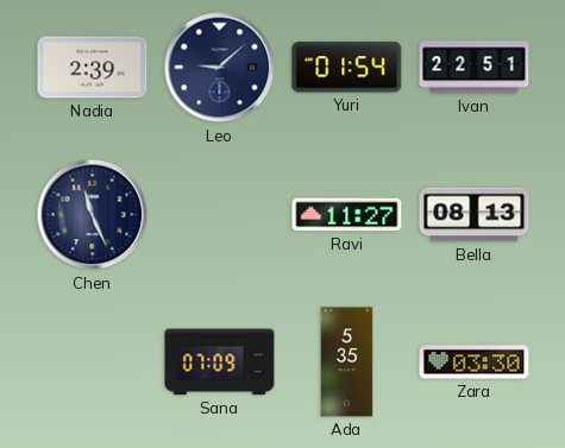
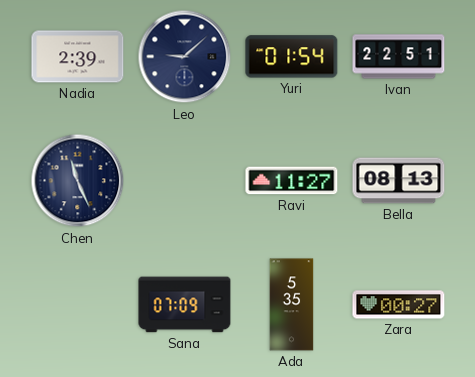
Zara: 03:30 -> 00:27
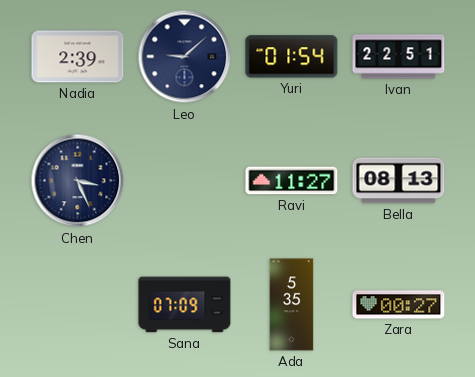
Chen: 11:26 -> 3:26
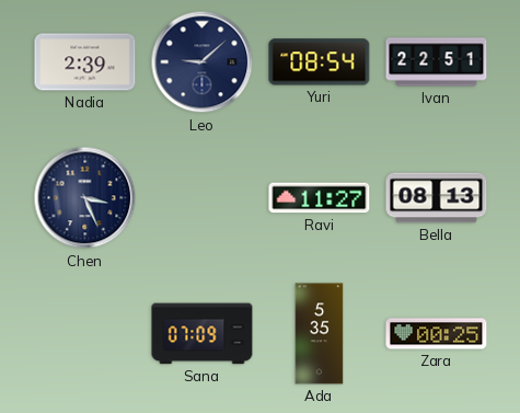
Yuri: 01:54 -> 08:54
Zara: 00:27 -> 00:25
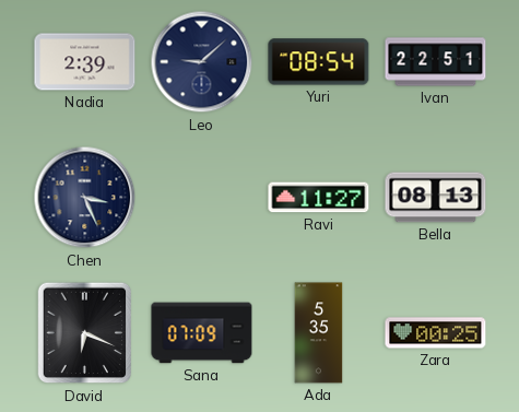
David: none -> 6:19
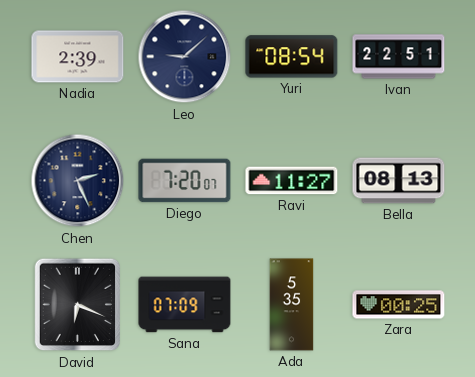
Chen: 3:26 -> 2:26
Diego: none -> 7:20
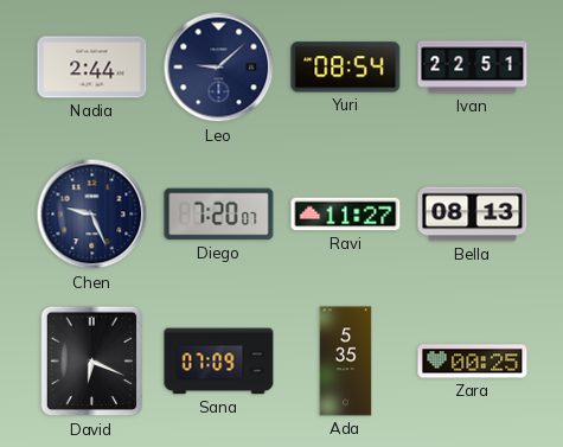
Nadia: 2:39 -> 2:44
Chen: 2:26 -> 9:26
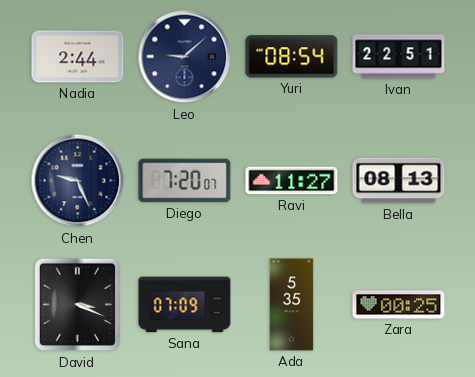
David: 6:19 -> 3:19
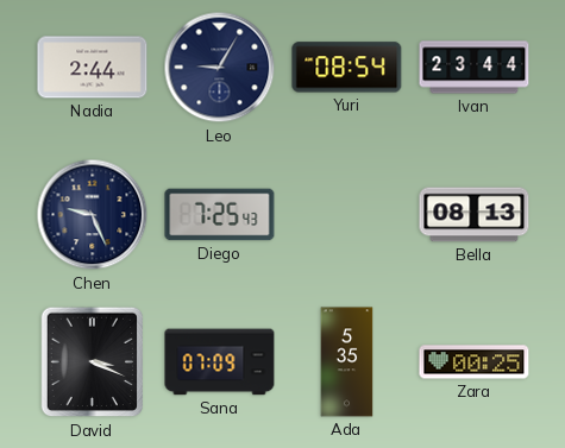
Leo: 9:08 -> 9:05
Ivan: 22:51 -> 23:44
Diego: 7:20 -> 7:25
Ravi: 11:27 -> none
